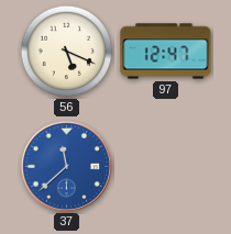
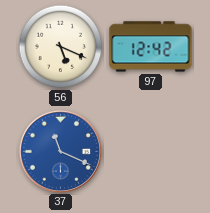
97: 12:47 -> 12:42
37: 11:38 -> 11:19
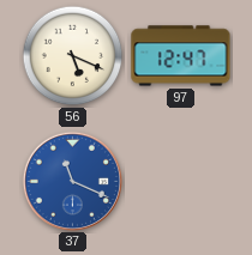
97: 12:42 -> 12:47
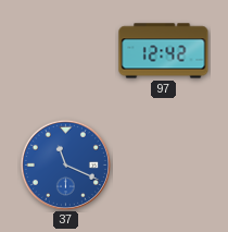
56: 5:19 -> none
97: 12:47 -> 12:42
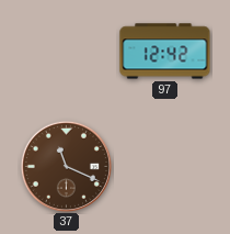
37 dial: blue -> brown
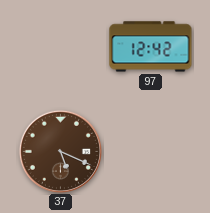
37: 11:19 -> 5:19
